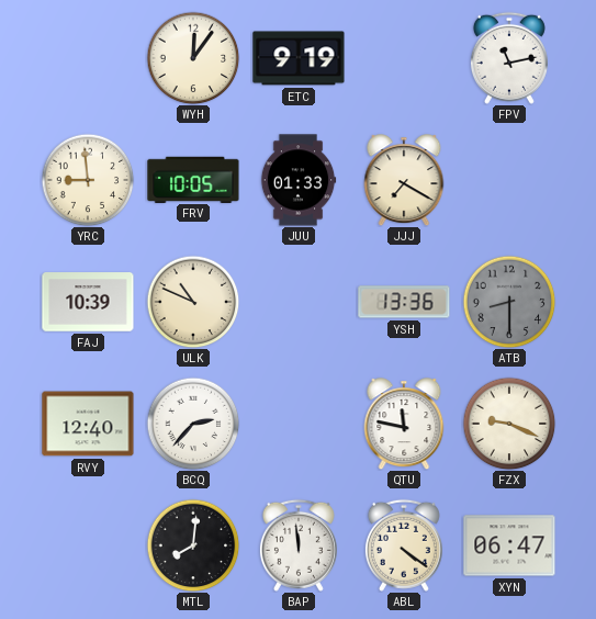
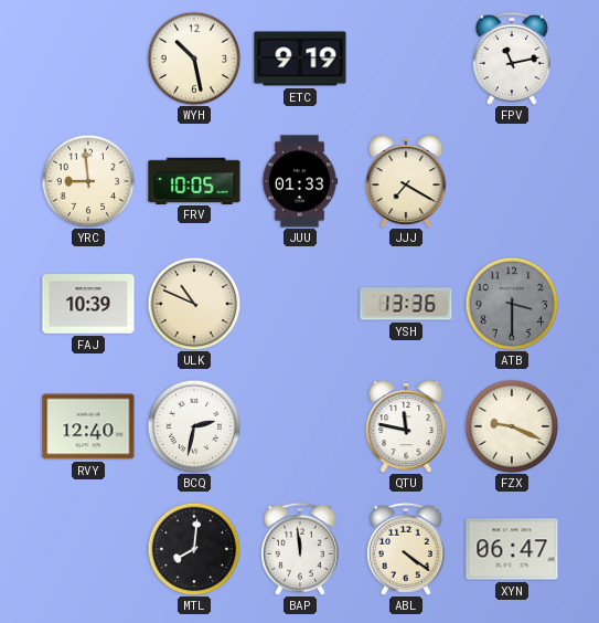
WYH: 12:06 -> 10:28
ATB: 8:30 -> 3:30
BCQ: 2:37 -> 2:32
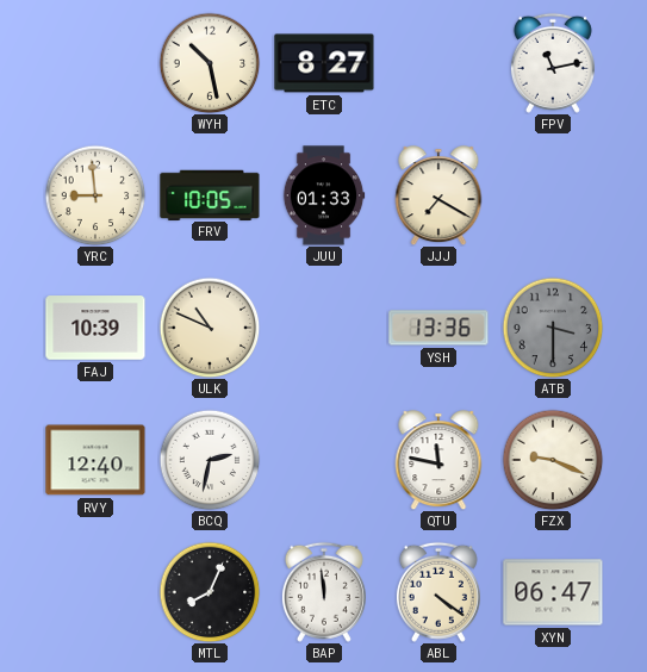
ETC: 9:19 -> 8:27
MTL: 8:01 -> 8:04
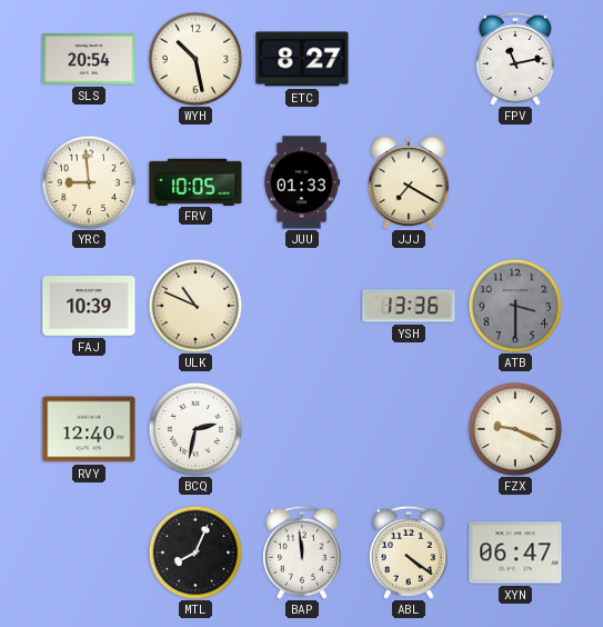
SLS: none -> 20:54
QTU: 11:47 -> none
